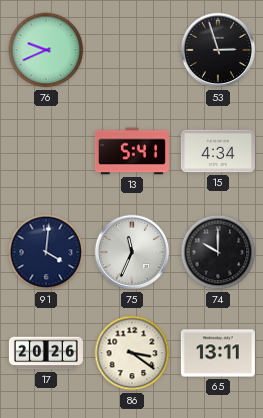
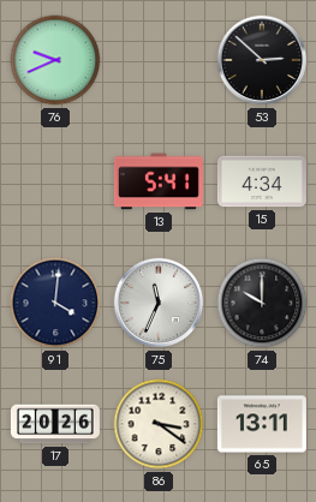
53: 2:57 -> 2:52
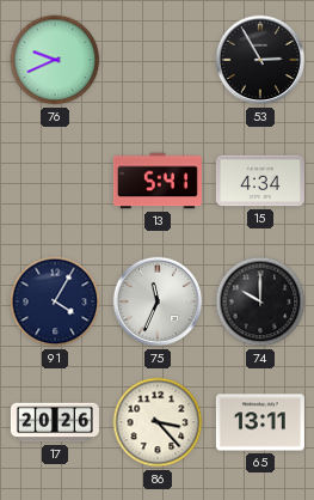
53: 2:52 -> 2:55
91: 4:01 -> 4:05
86: 3:21 -> 3:23
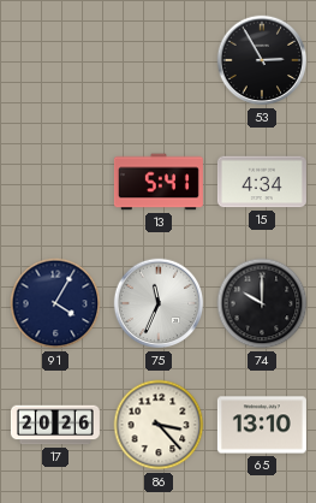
76: 9:41 -> none
65: 13:11 -> 13:10
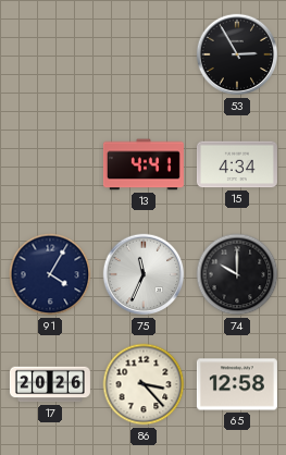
13: 5:41 -> 4:41
65: 13:10 -> 12:58
